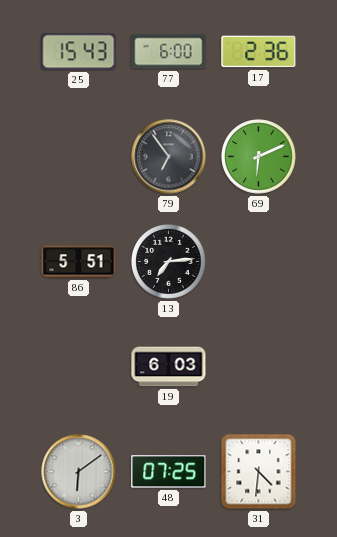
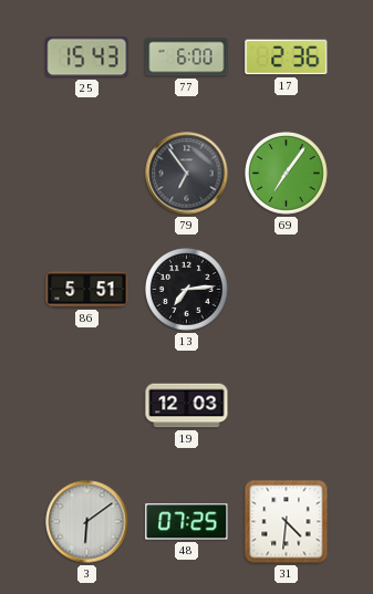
69: 6:11 -> 7:06
19: 6:03 -> 12:03
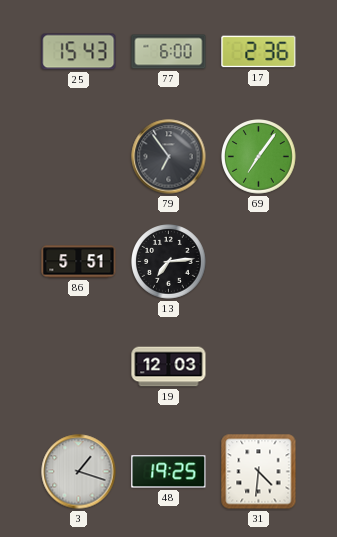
3: 6:09 -> 1:18
48: 07:25 -> 19:25
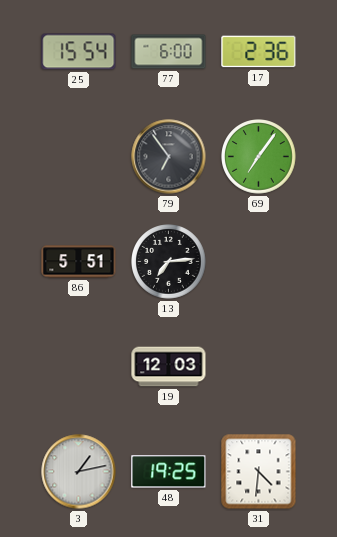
25: 15:43 -> 15:54
3: 1:18 -> 1:13
